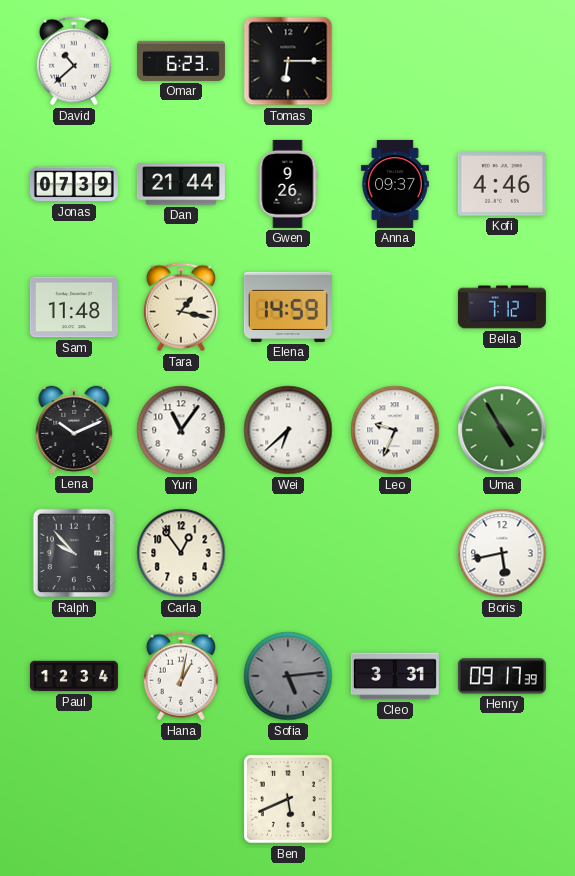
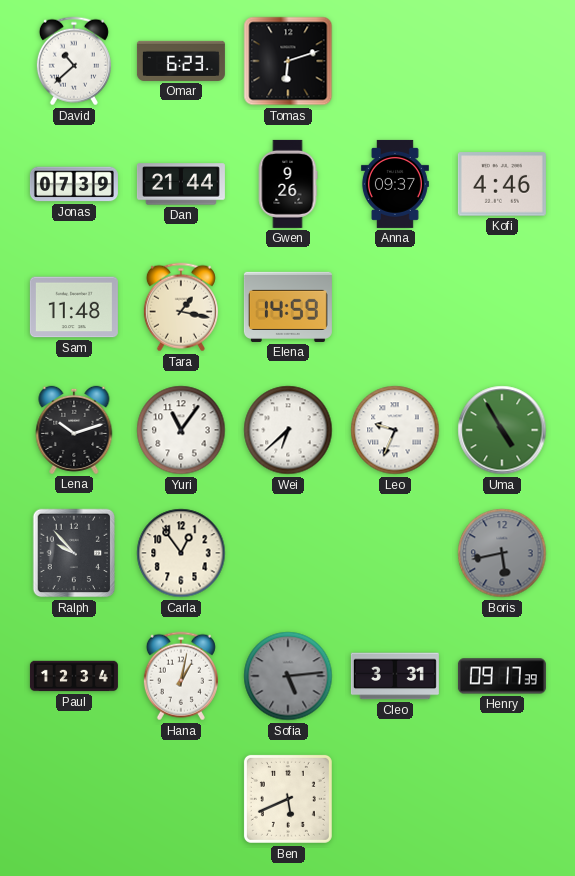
Tomas: 6:15 -> 6:12
Bella: 7:12 -> none
Lena: 10:11 -> 10:12
Boris dial: white -> grey
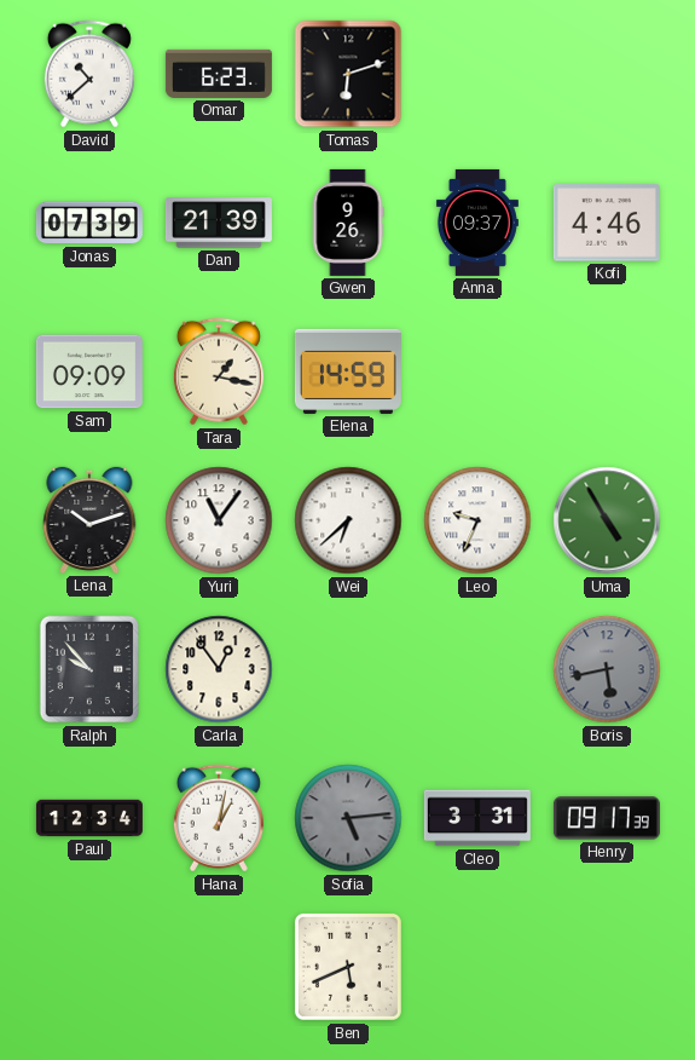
Dan: 21:44 -> 21:39
Sam: 11:48 -> 09:09
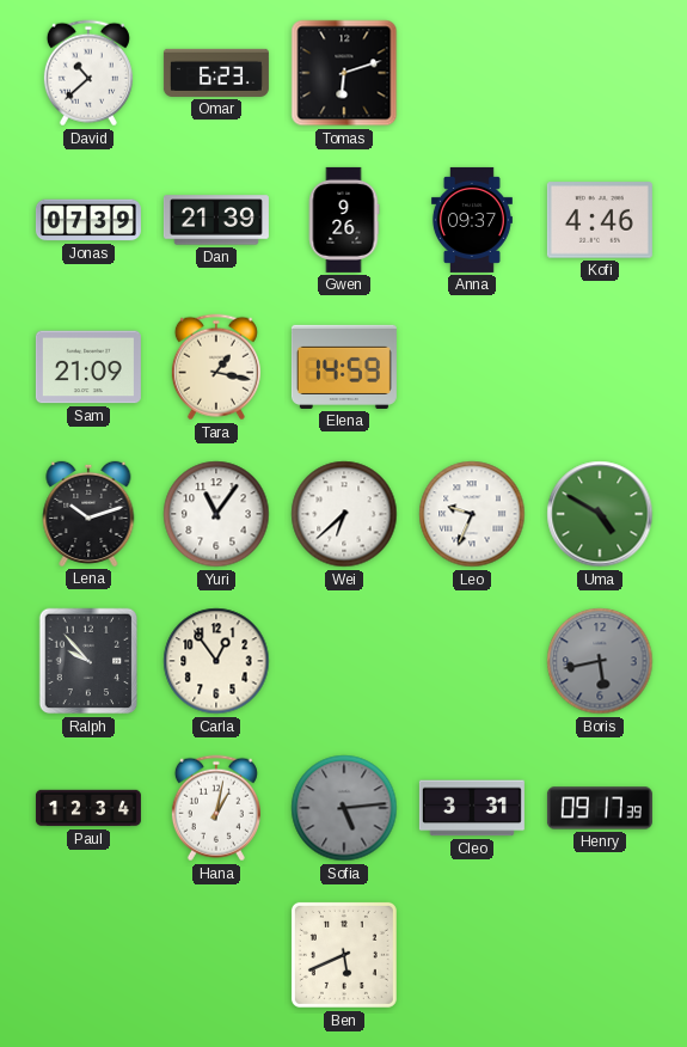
Sam: 09:09 -> 21:09
Uma: 4:55 -> 4:50
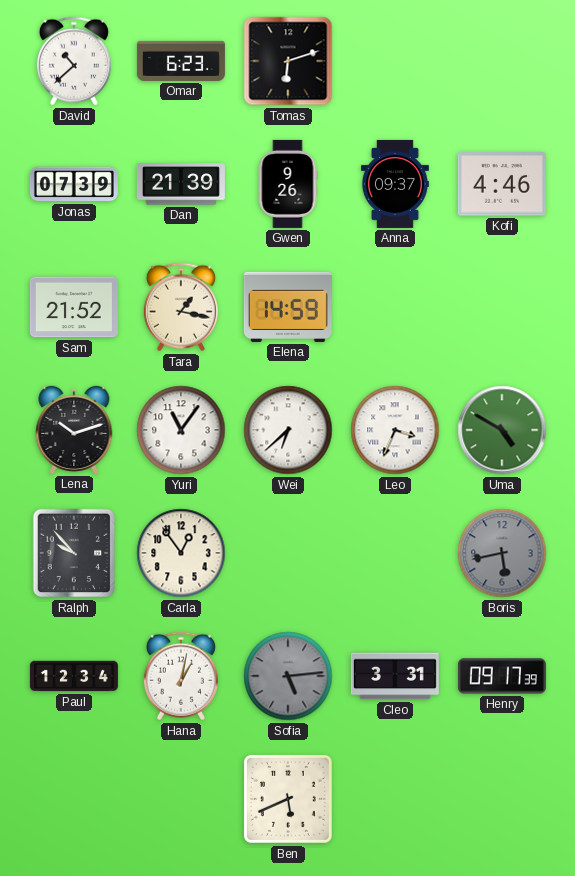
Sam: 21:09 -> 21:52
Leo: 9:34 -> 3:34
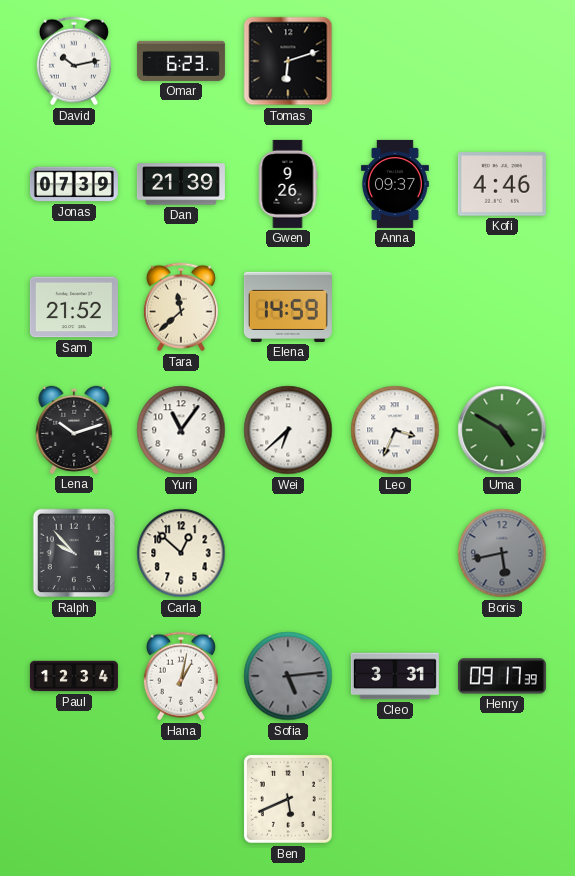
David: 10:38 -> 10:13
Tara: 1:17 -> 11:38
Carla: 12:54 -> 12:52
